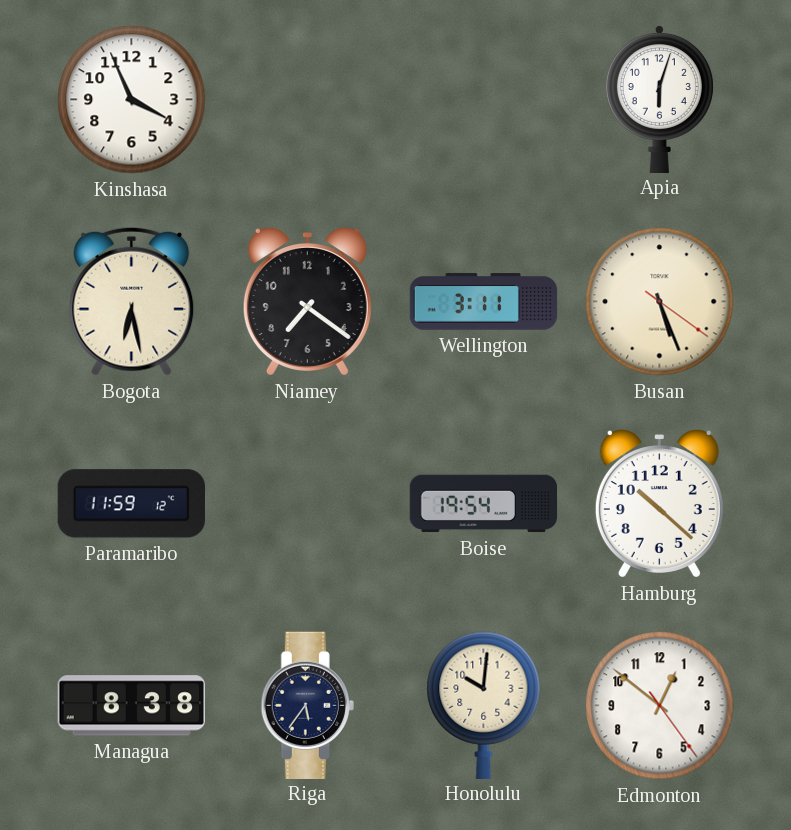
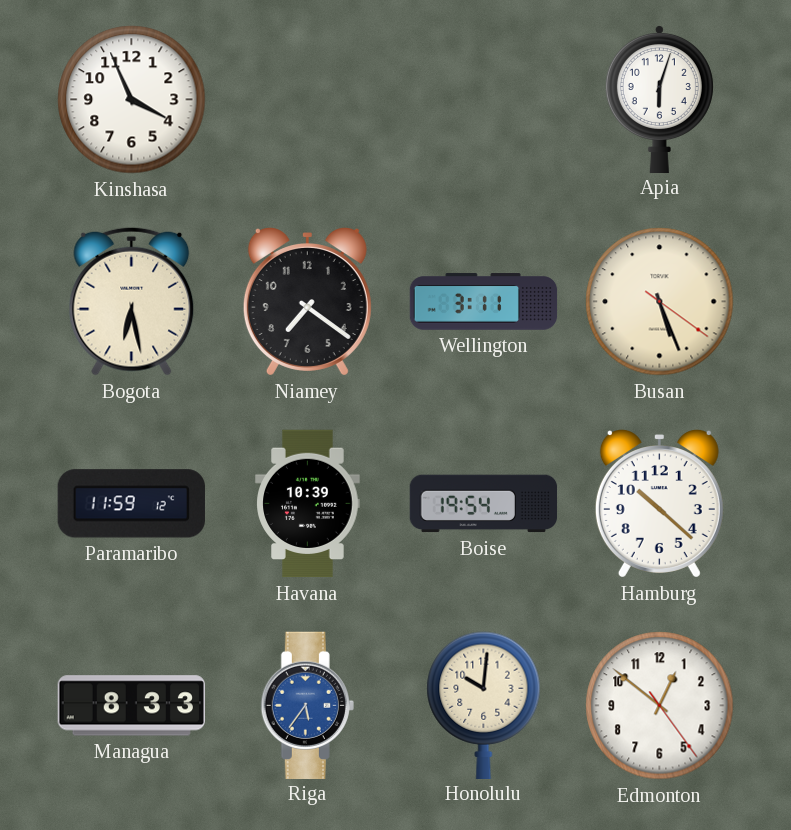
Havana: none -> 10:39
Managua: 8:38 -> 8:33
Riga dial: navy -> blue
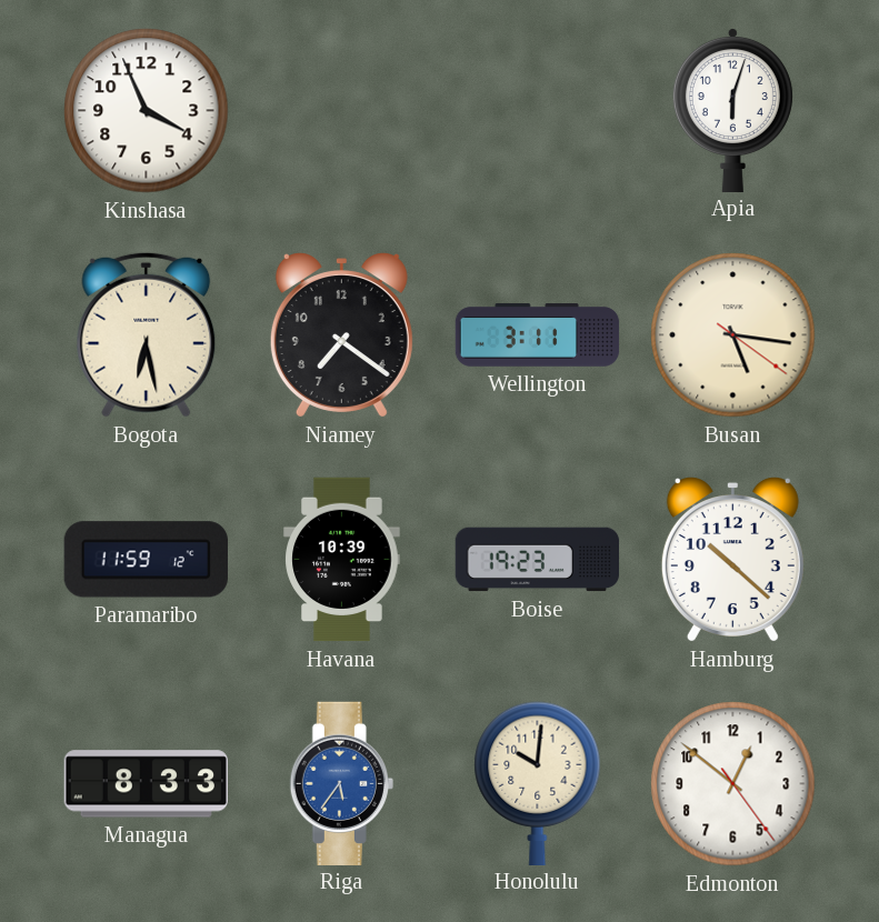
Busan: 5:26 -> 5:16
Boise: 19:54 -> 19:23
